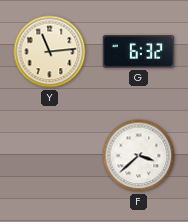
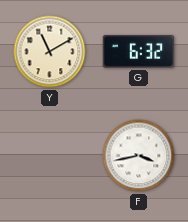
Y: 11:14 -> 11:10
F: 3:38 -> 3:43
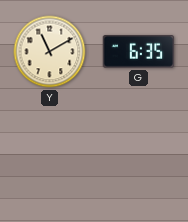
G: 6:32 -> 6:35
F: 3:43 -> none
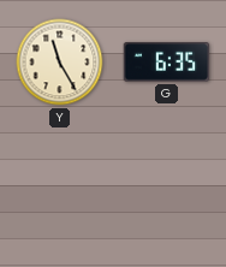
Y: 11:10 -> 11:25
